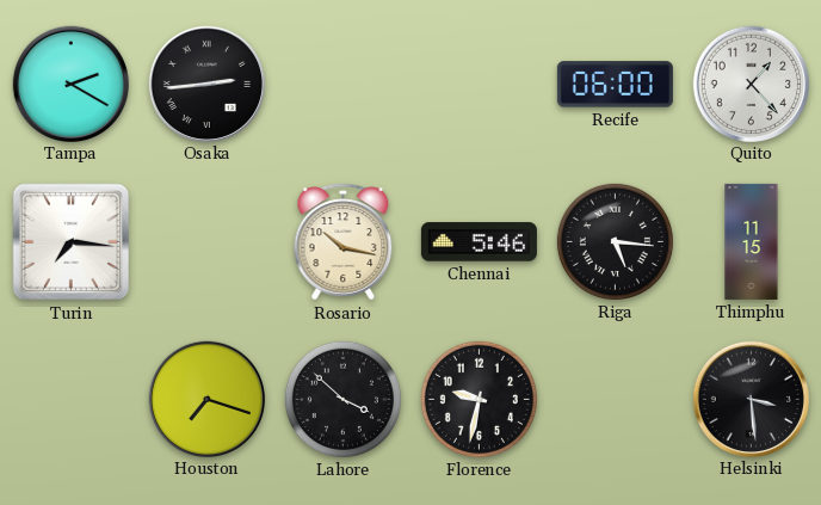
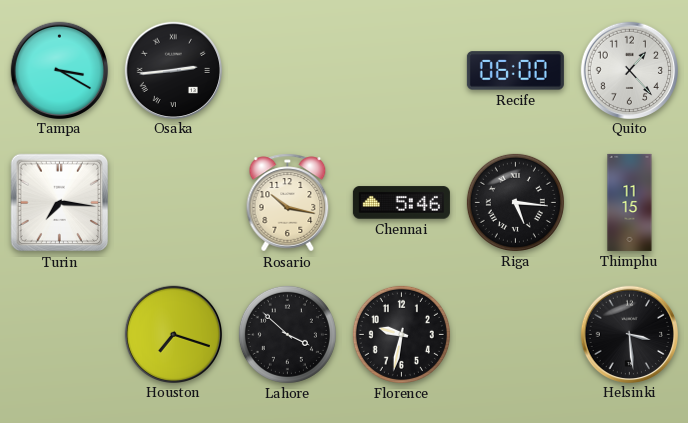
Tampa: 2:20 -> 3:20
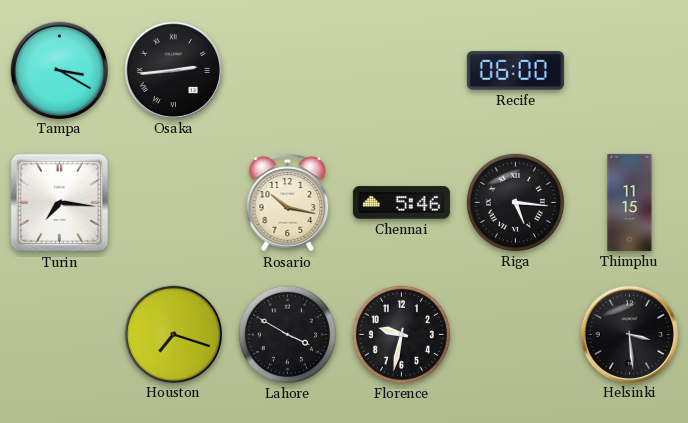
Quito: 1:23 -> none
Lahore: 3:52 -> 3:50
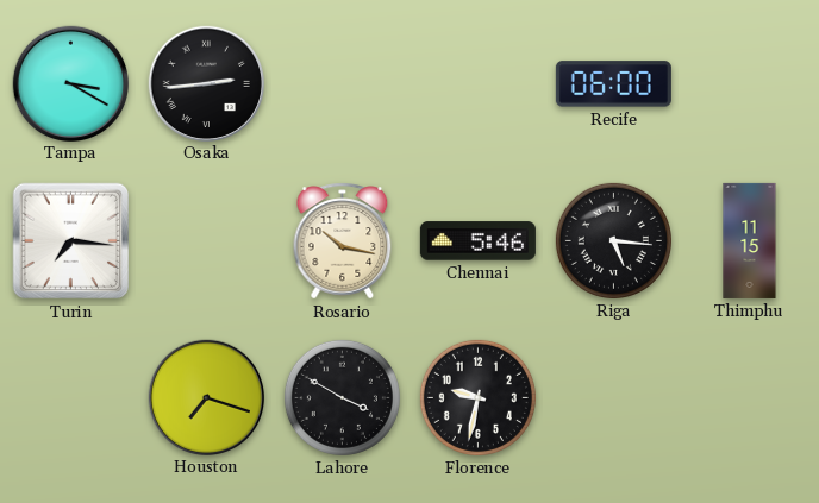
Helsinki: 3:29 -> none
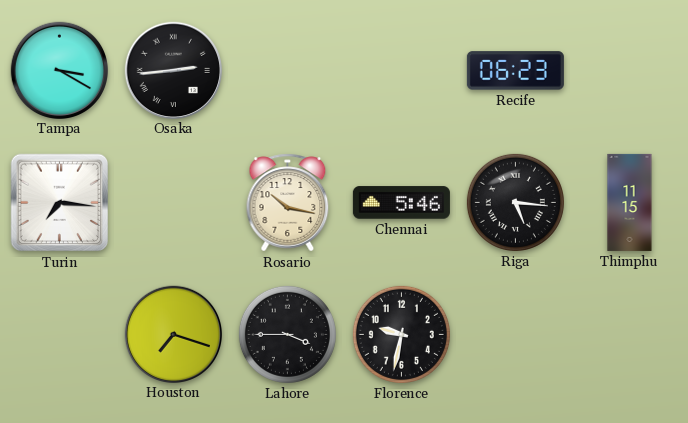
Recife: 06:00 -> 06:23
Lahore: 3:50 -> 3:45
